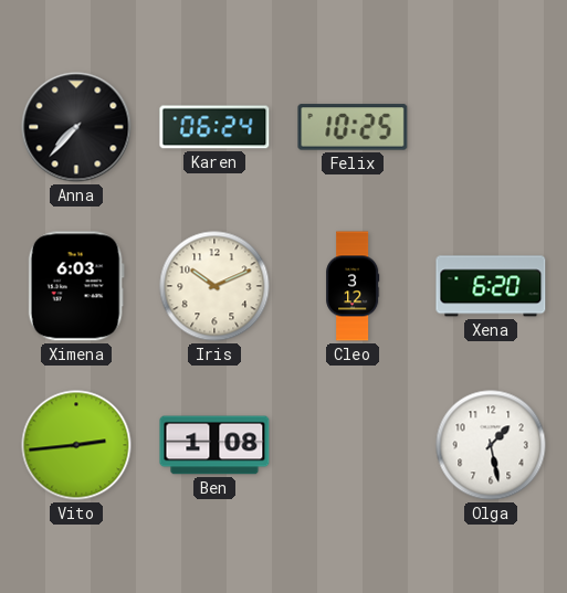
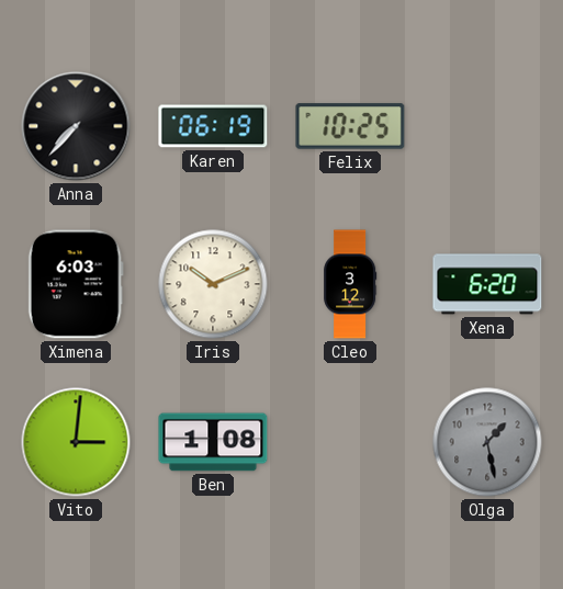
Karen: 06:24 -> 06:19
Vito: 2:44 -> 3:01
Olga dial: white -> grey
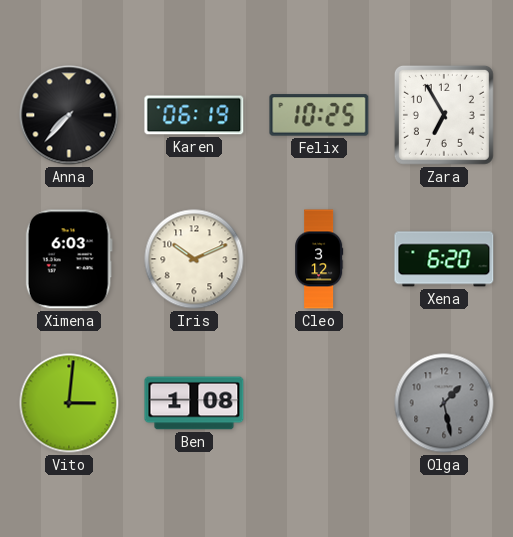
Zara: none -> 6:55
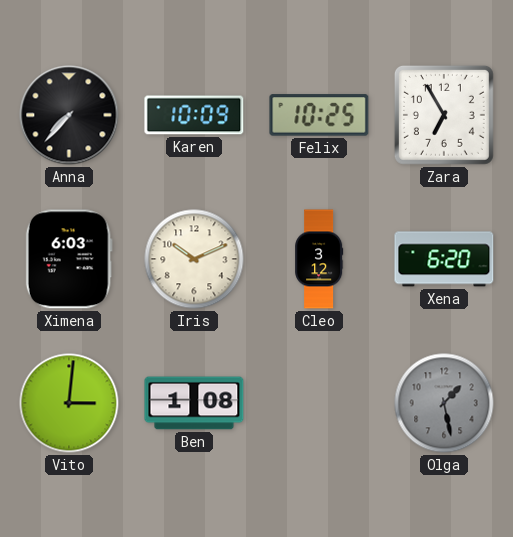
Karen: 06:19 -> 10:09
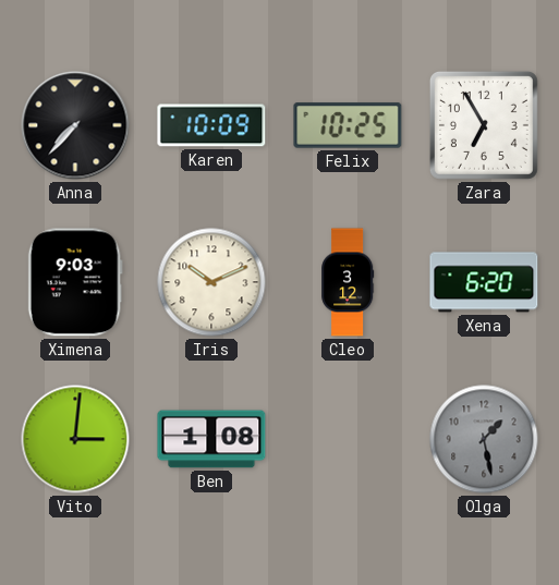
Ximena: 6:03 -> 9:03
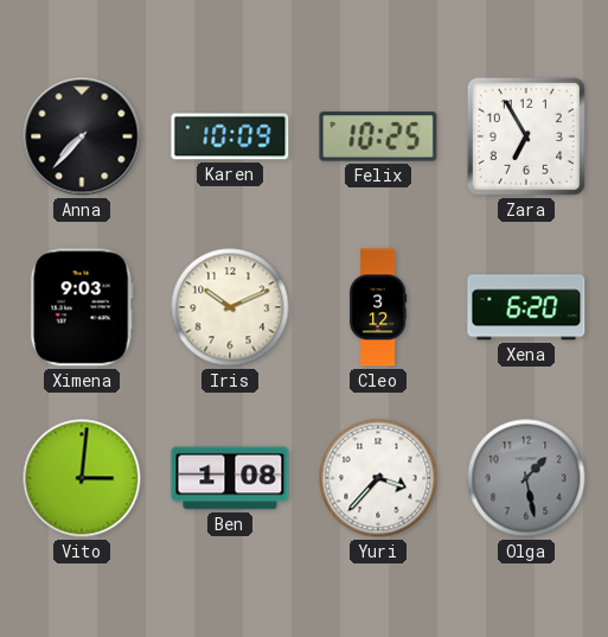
Yuri: none -> 3:37
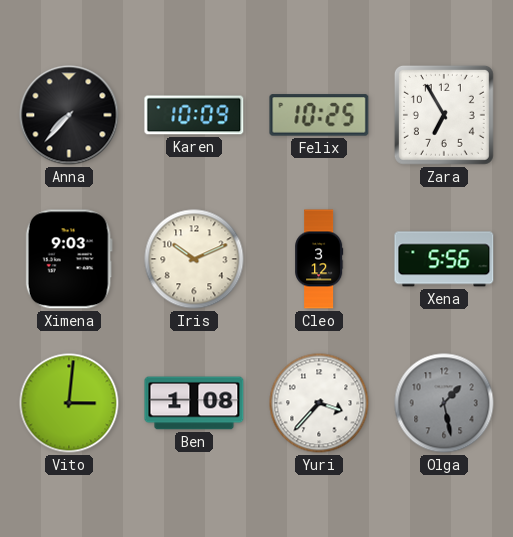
Xena: 6:20 -> 5:56
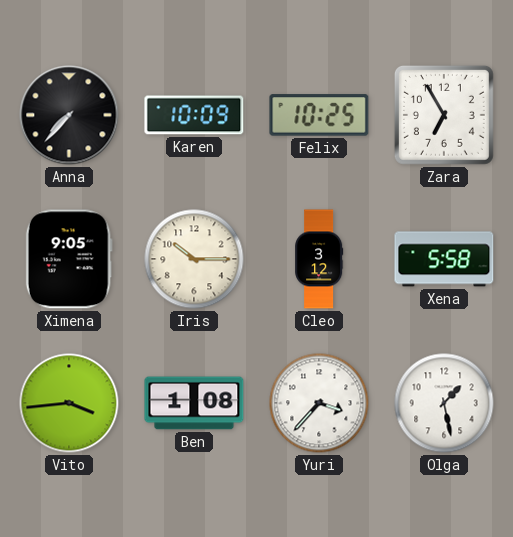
Ximena: 9:03 -> 9:05
Iris: 10:11 -> 10:15
Xena: 5:56 -> 5:58
Vito: 3:01 -> 3:44
Olga dial: grey -> white
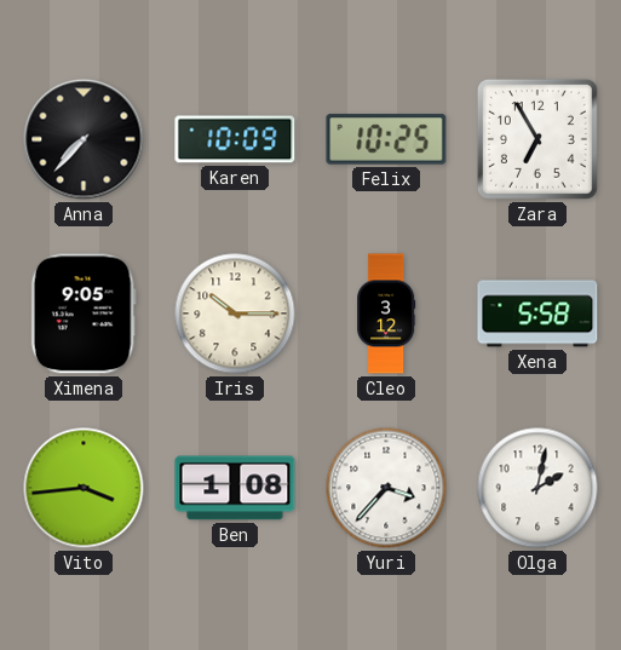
Olga: 1:28 -> 2:02
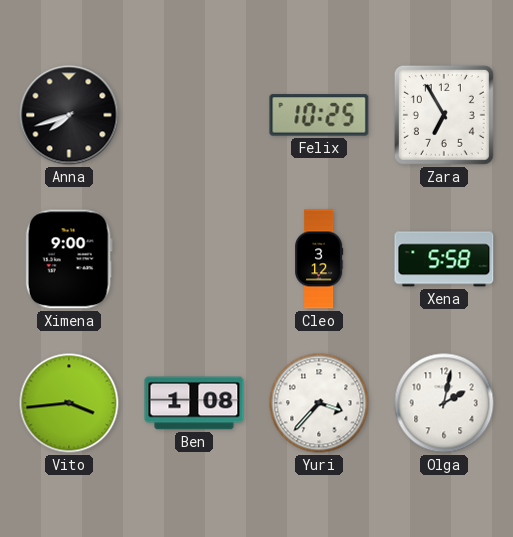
Anna: 7:37 -> 7:42
Karen: 10:09 -> none
Ximena: 9:05 -> 9:00
Iris: 10:15 -> none
